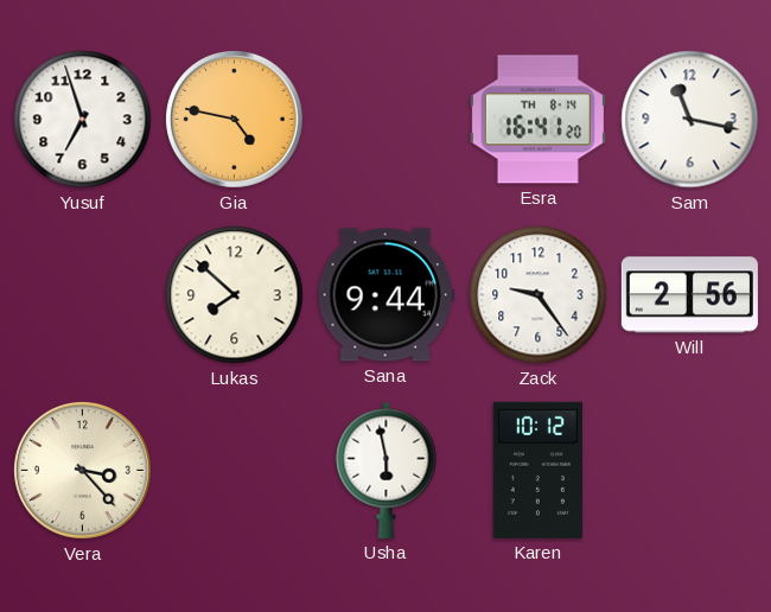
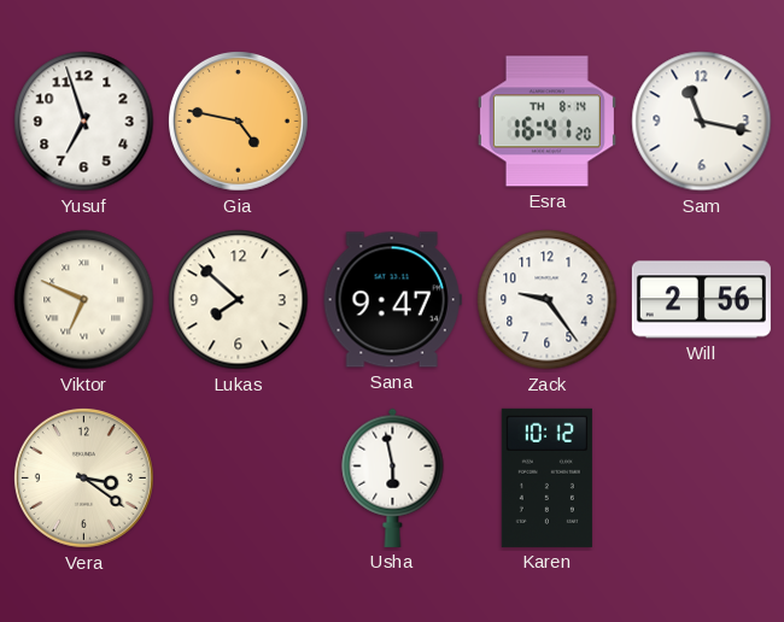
Viktor: none -> 6:49
Sana: 9:44 -> 9:47
Vera: 3:23 -> 3:21
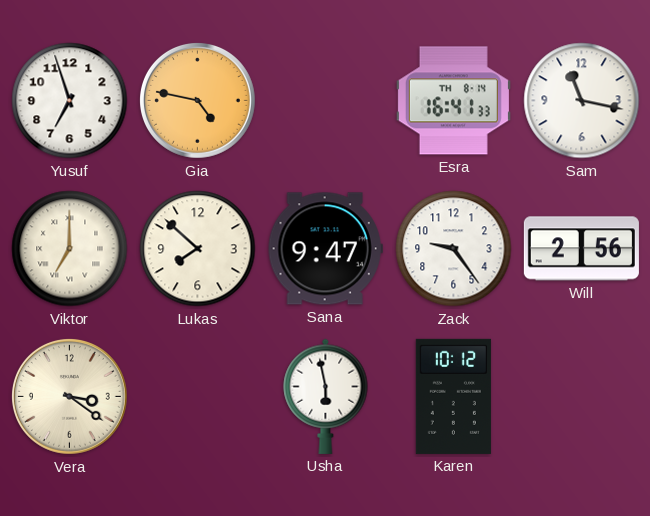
Esra: 16:41:20 -> 16:41:33
Viktor: 6:49 -> 7:00
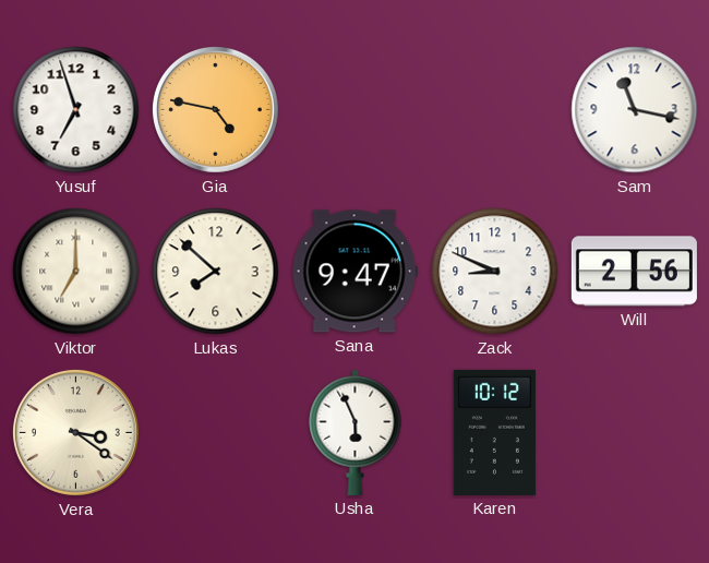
Esra: 16:41 -> none
Zack: 9:24 -> 8:49
Usha: 5:58 -> 5:56
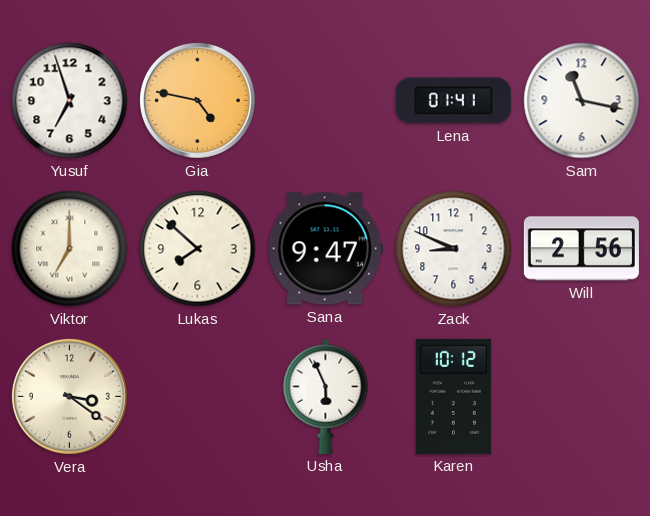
Lena: none -> 01:41
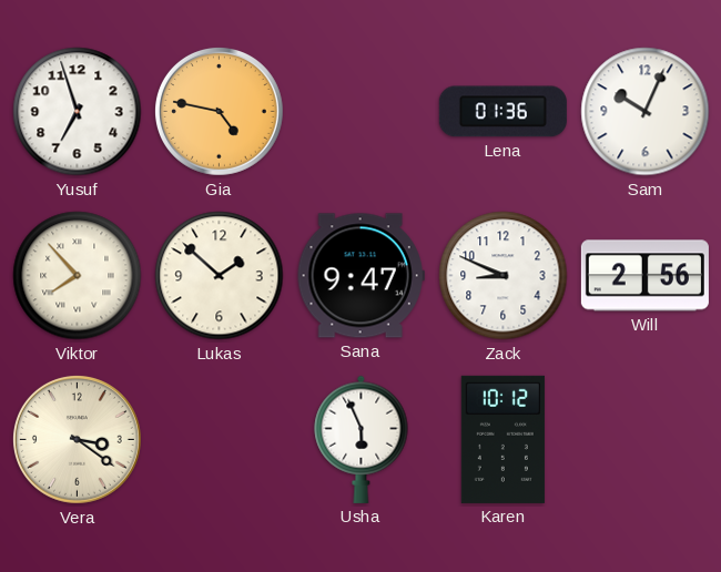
Lena: 01:41 -> 01:36
Sam: 11:17 -> 10:04
Viktor: 7:00 -> 7:53
Lukas: 7:52 -> 1:52
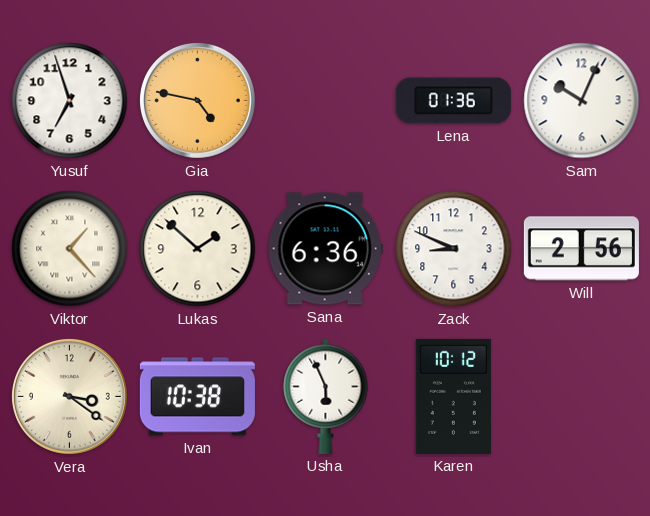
Viktor: 7:53 -> 1:23
Sana: 9:47 -> 6:36
Ivan: none -> 10:38
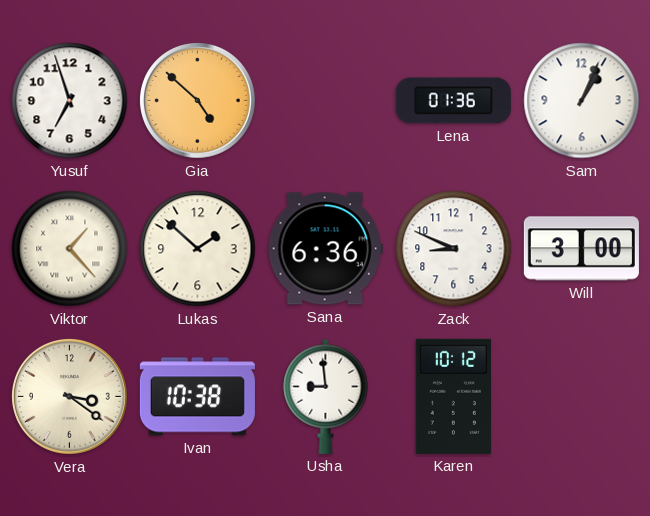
Gia: 4:47 -> 4:52
Sam: 10:04 -> 1:04
Will: 2:56 -> 3:00
Usha: 5:56 -> 8:59
